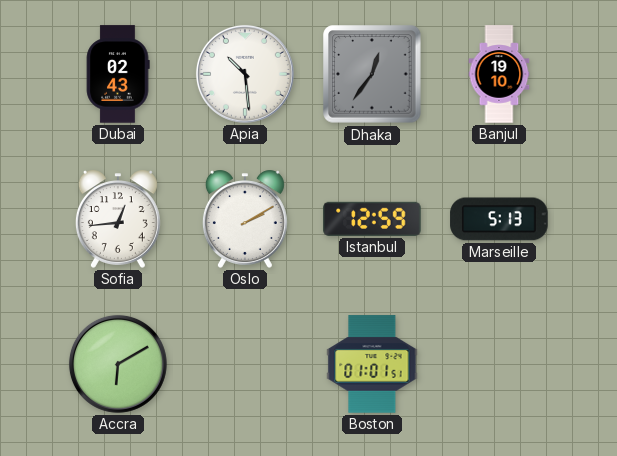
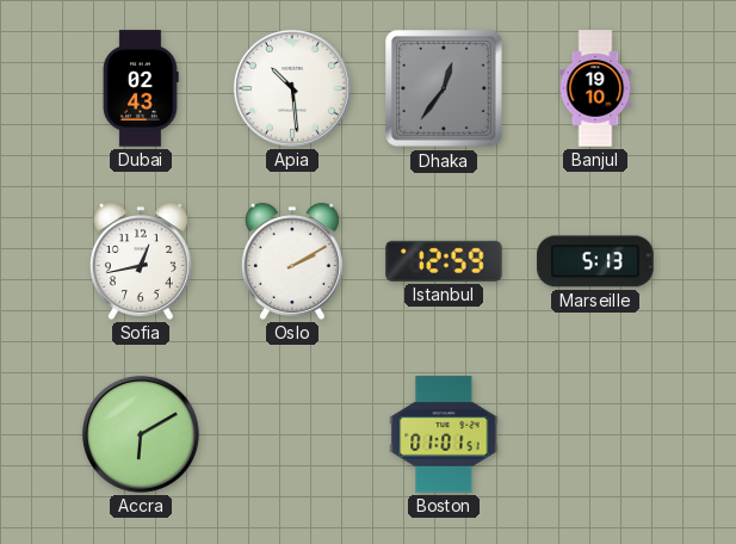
Sofia: 12:44 -> 12:43
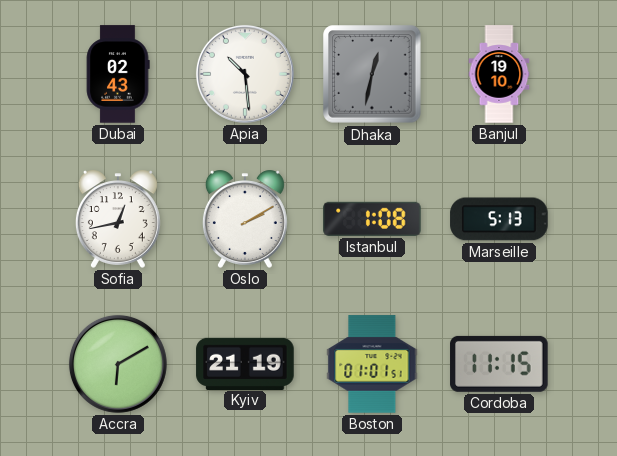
Dhaka: 12:36 -> 12:32
Istanbul: 12:59 -> 1:08
Kyiv: none -> 21:19
Cordoba: none -> 11:15
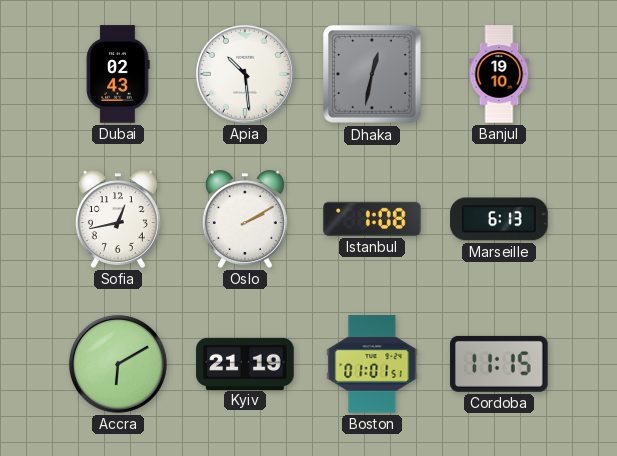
Marseille: 5:13 -> 6:13
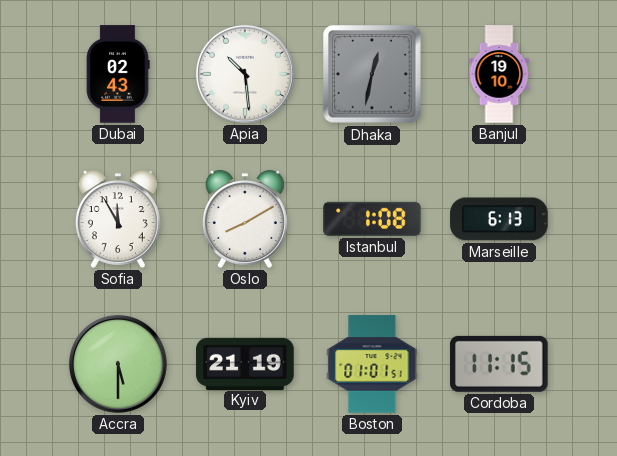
Sofia: 12:43 -> 11:55
Oslo: 2:10 -> 8:10
Accra: 6:10 -> 5:30
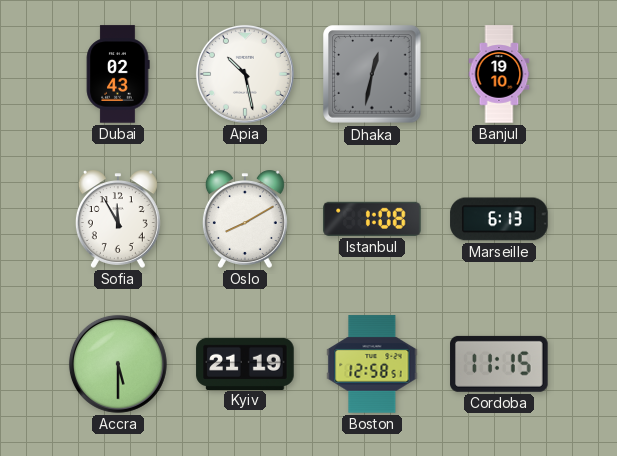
Apia: 10:29 -> 10:28
Boston: 01:01 -> 12:58
